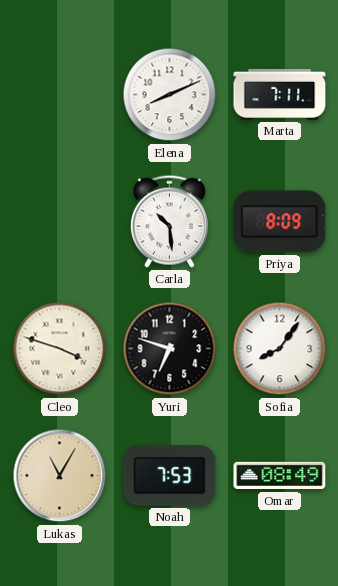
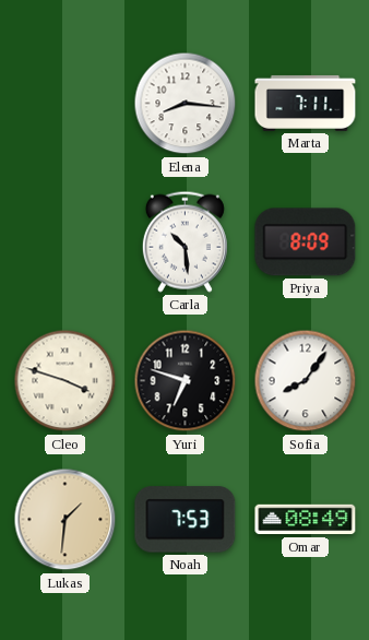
Elena: 8:11 -> 8:16
Lukas: 11:05 -> 1:31
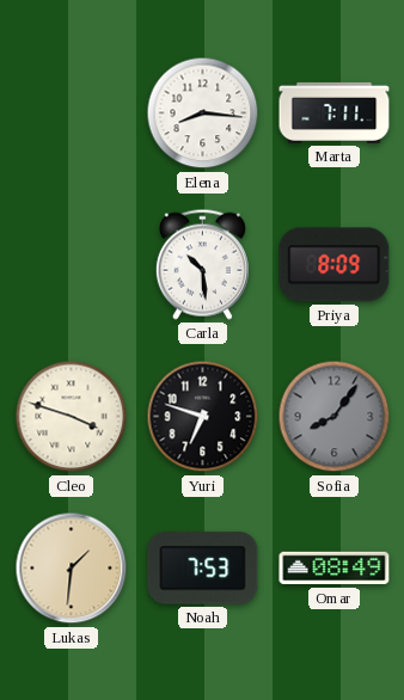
Sofia dial: white -> grey
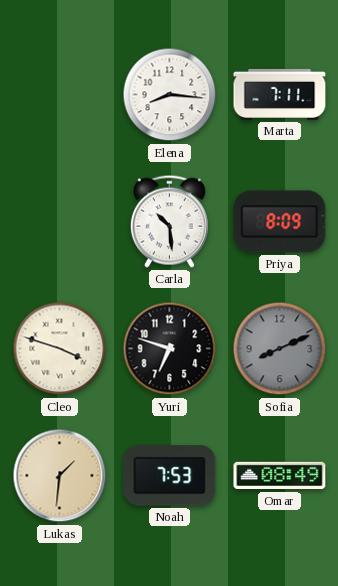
Sofia: 8:06 -> 8:11
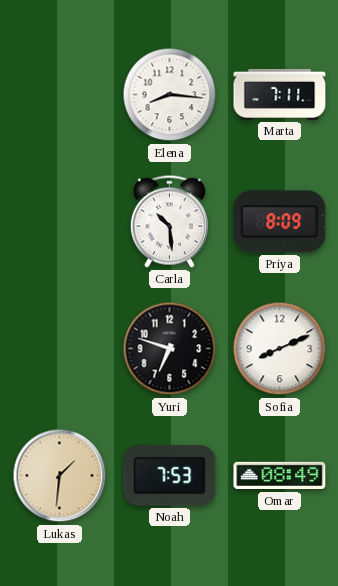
Cleo: 3:48 -> none
Sofia dial: grey -> white
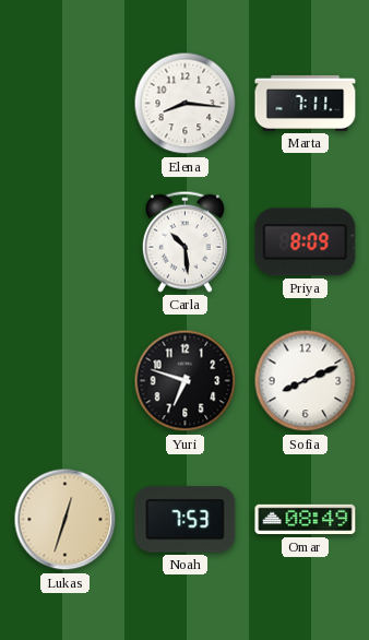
Lukas: 1:31 -> 12:33
